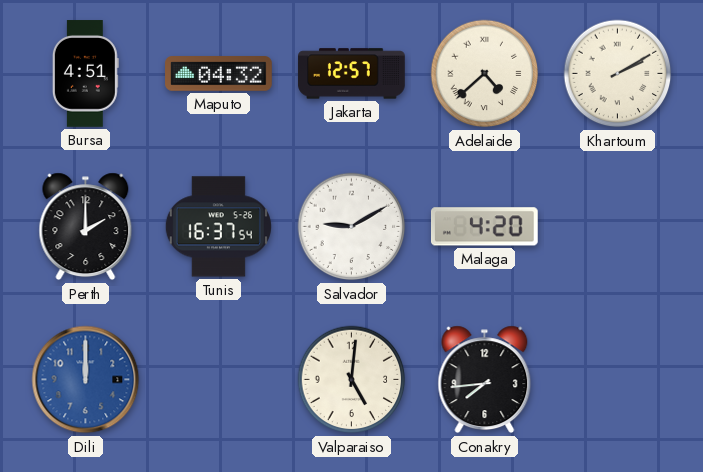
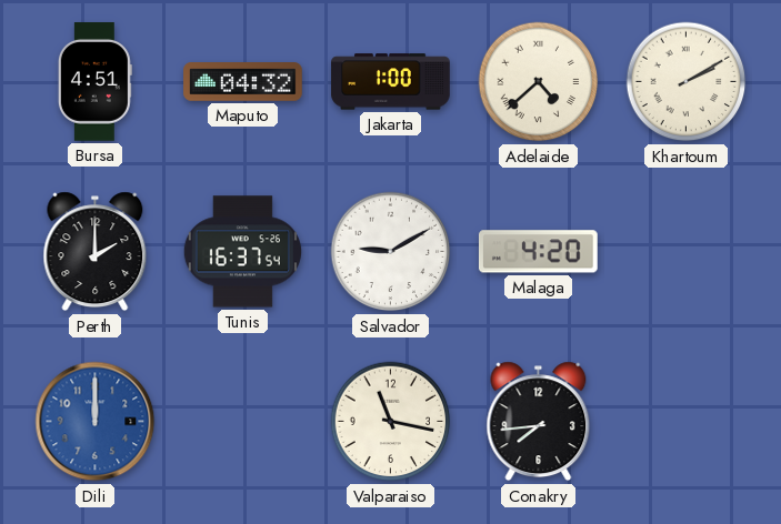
Jakarta: 12:57 -> 1:00
Valparaiso: 5:01 -> 11:17
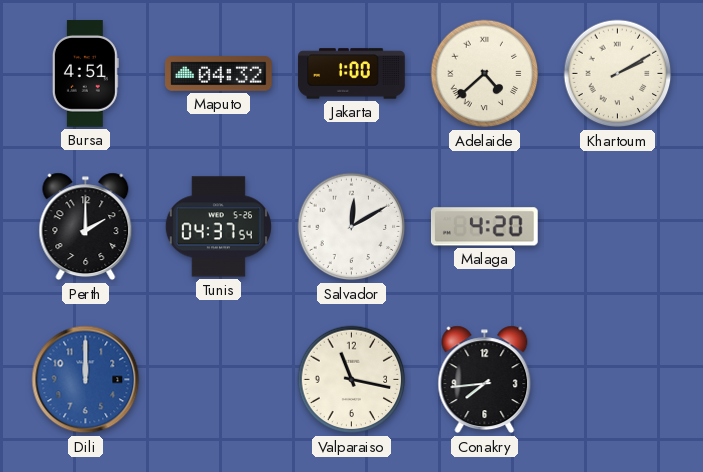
Tunis: 16:37 -> 04:37
Salvador: 9:10 -> 12:10
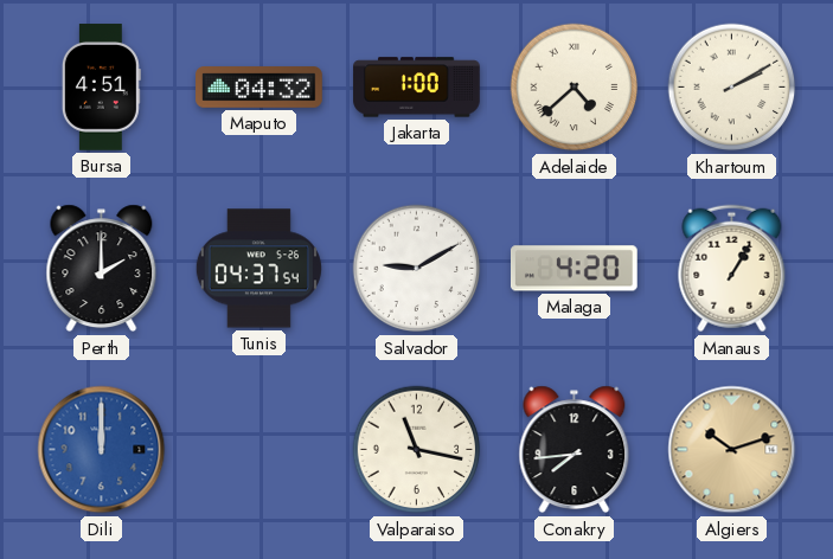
Salvador: 12:10 -> 9:10
Manaus: none -> 1:05
Algiers: none -> 10:12
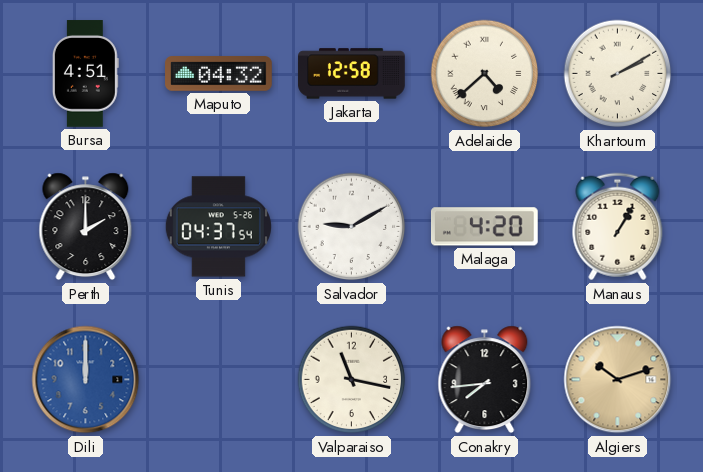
Jakarta: 1:00 -> 12:58
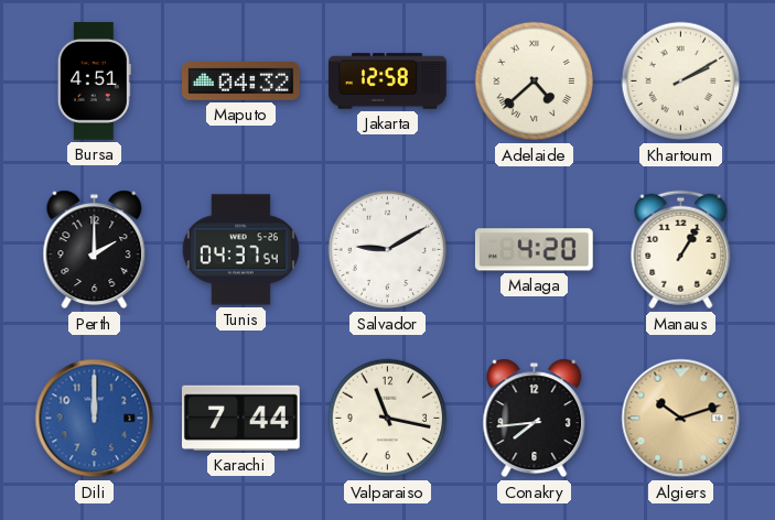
Karachi: none -> 7:44
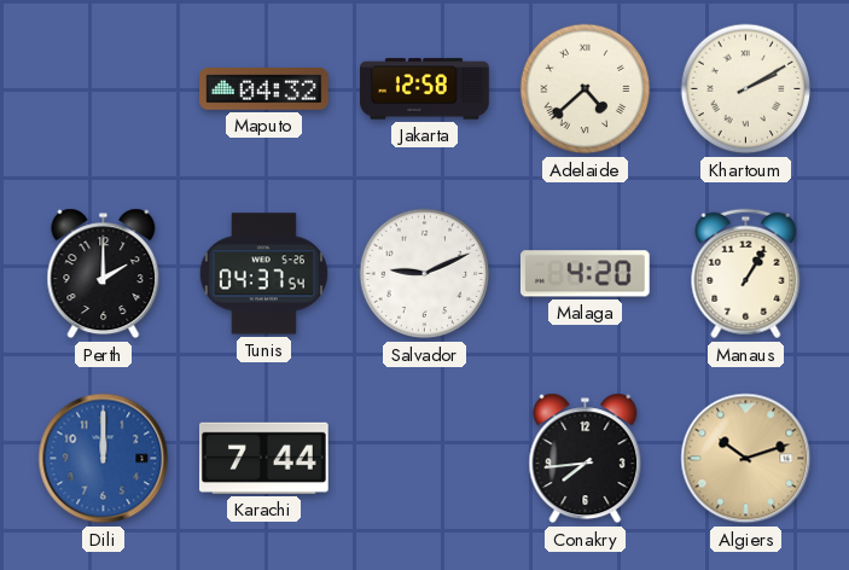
Bursa: 4:51 -> none
Salvador: 9:10 -> 9:11
Valparaiso: 11:17 -> none
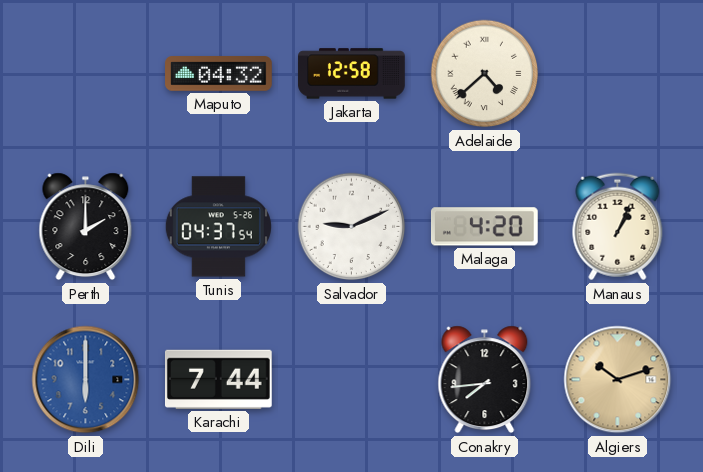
Khartoum: 2:10 -> none
Manaus: 1:05 -> 1:04
Dili: 12:00 -> 6:00
